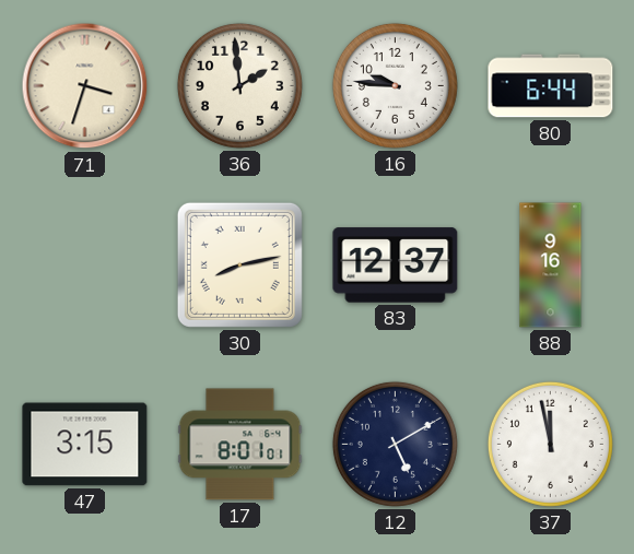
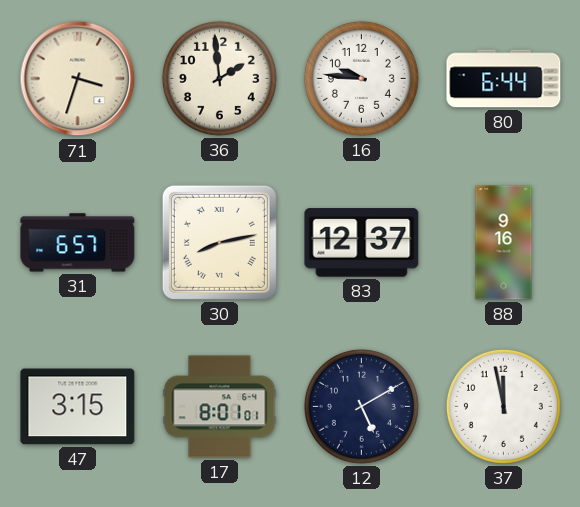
31: none -> 6:57
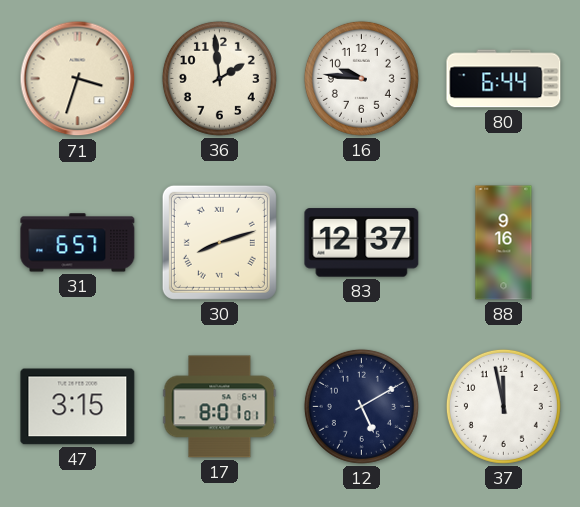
30: 8:13 -> 8:12
